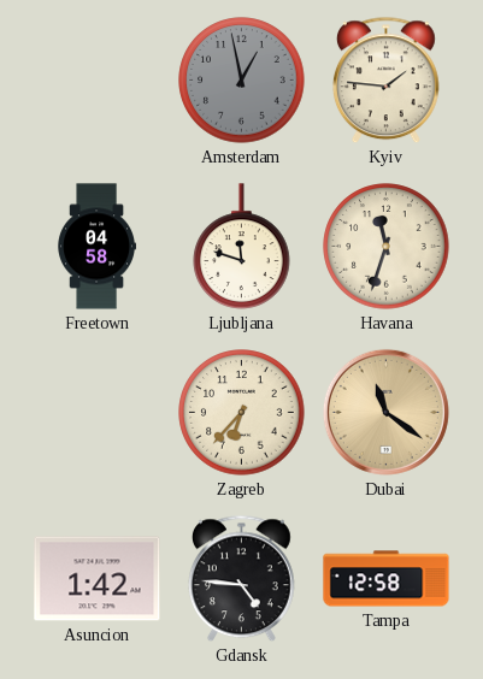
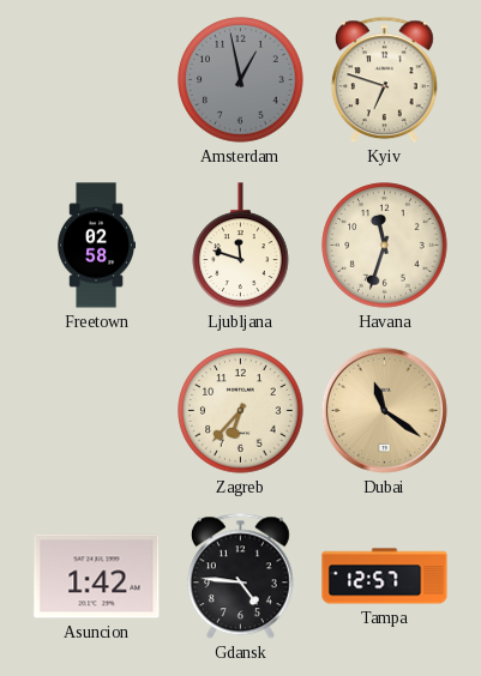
Kyiv: 1:46 -> 6:48
Freetown: 04:58 -> 02:58
Tampa: 12:58 -> 12:57
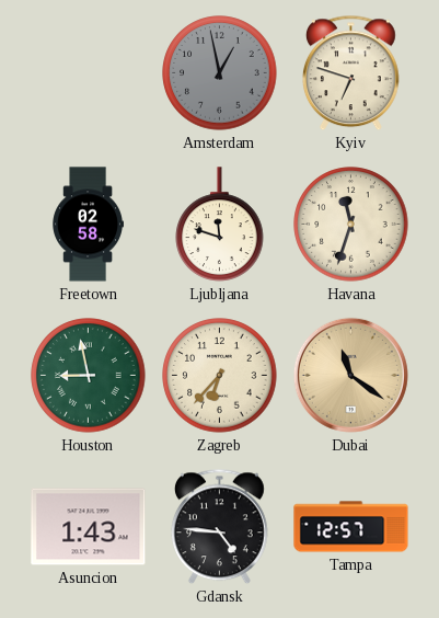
Houston: none -> 8:58
Asuncion: 1:42 -> 1:43
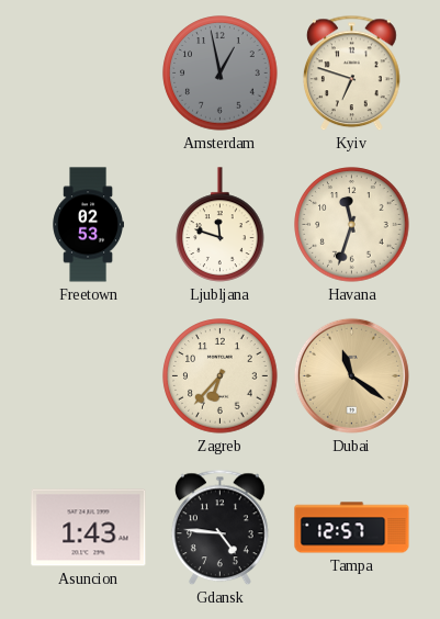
Freetown: 02:58 -> 02:53
Houston: 8:58 -> none
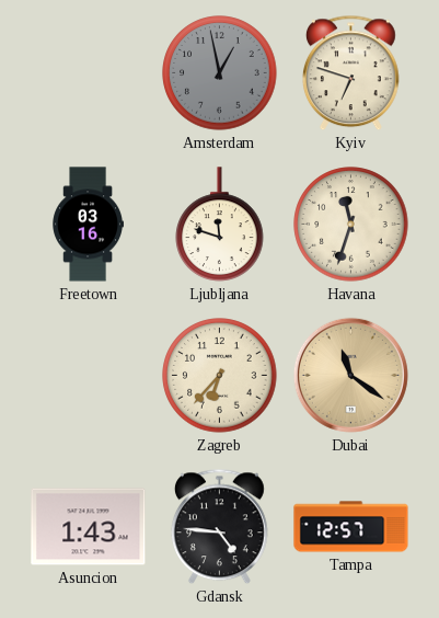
Freetown: 02:53 -> 03:16
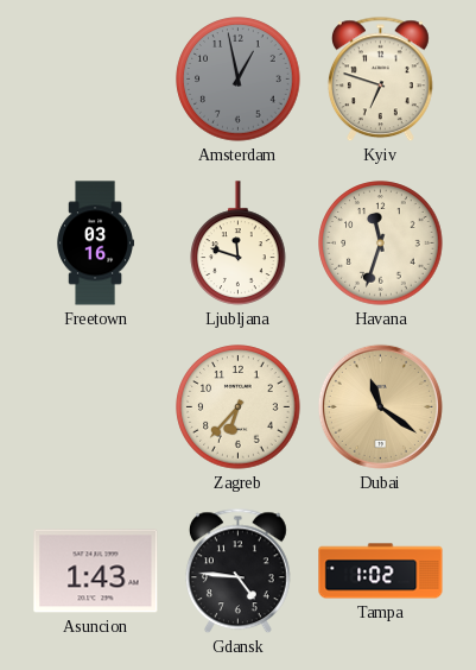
Tampa: 12:57 -> 1:02
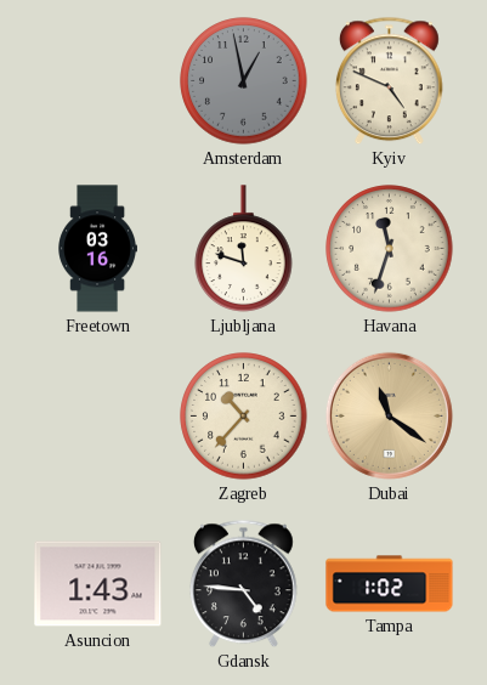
Kyiv: 6:48 -> 4:49
Zagreb: 6:37 -> 10:37
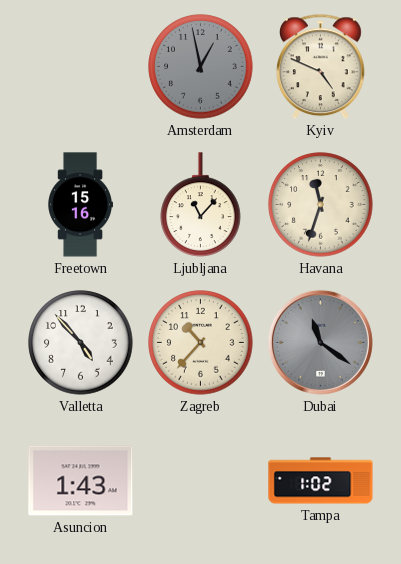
Freetown: 03:16 -> 15:16
Ljubljana: 11:48 -> 11:07
Valletta: none -> 4:53
Dubai dial: champagne -> grey
Gdansk: 4:46 -> none
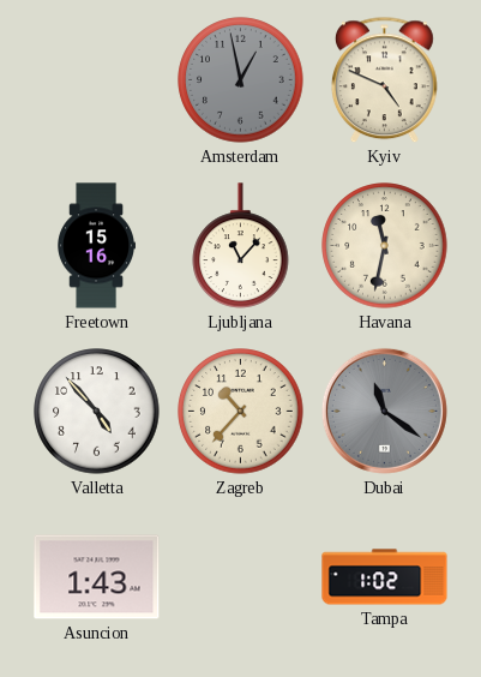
Havana: 11:33 -> 11:32
